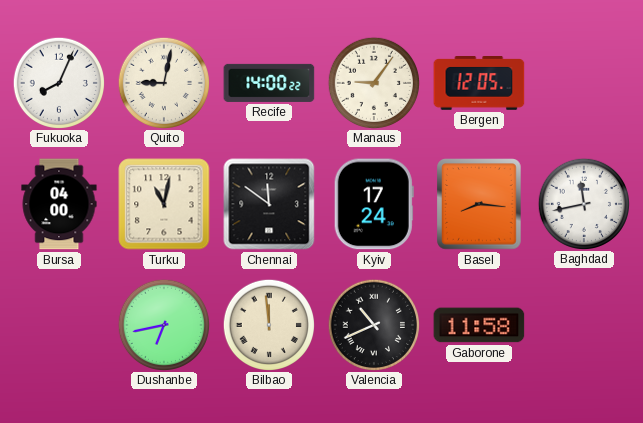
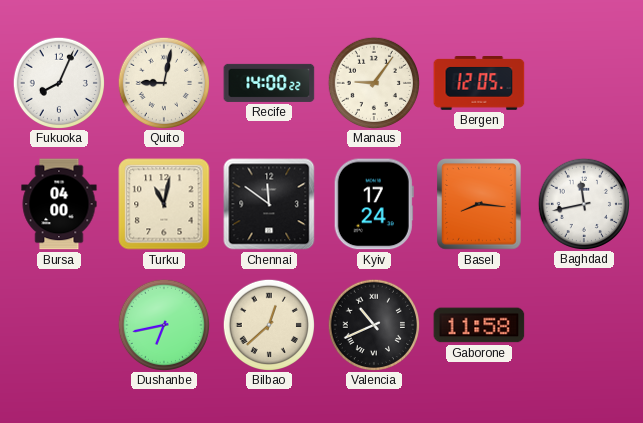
Bilbao: 11:59 -> 12:38
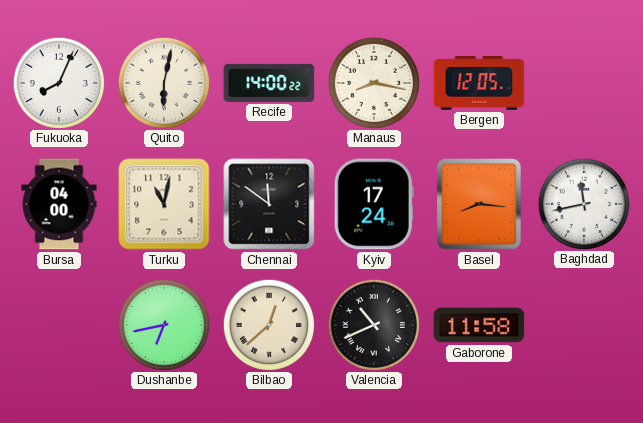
Quito: 9:02 -> 6:02
Manaus: 9:06 -> 8:17
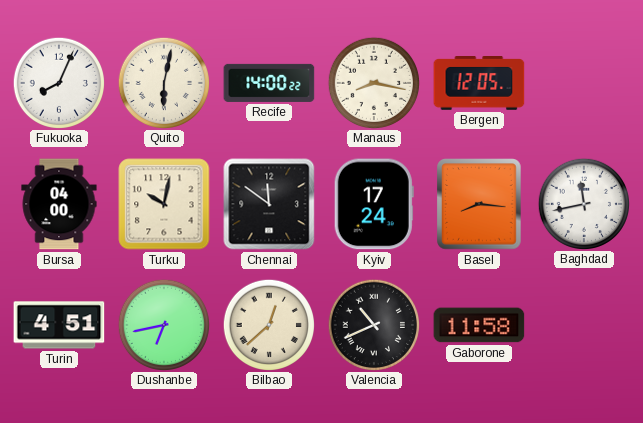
Turku: 11:02 -> 10:02
Turin: none -> 4:51
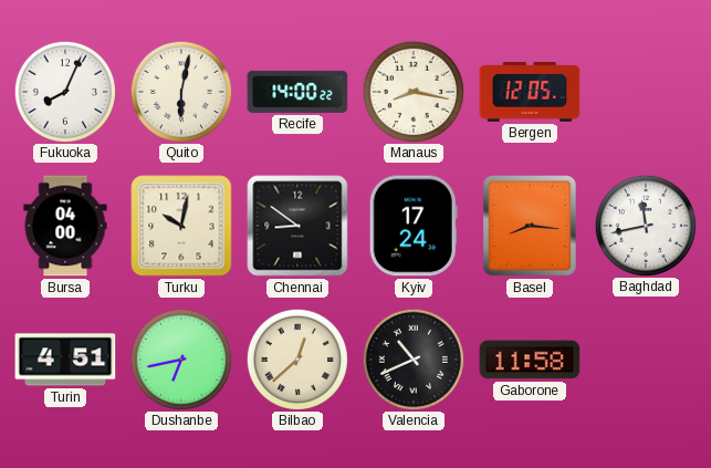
Chennai: 11:51 -> 8:51
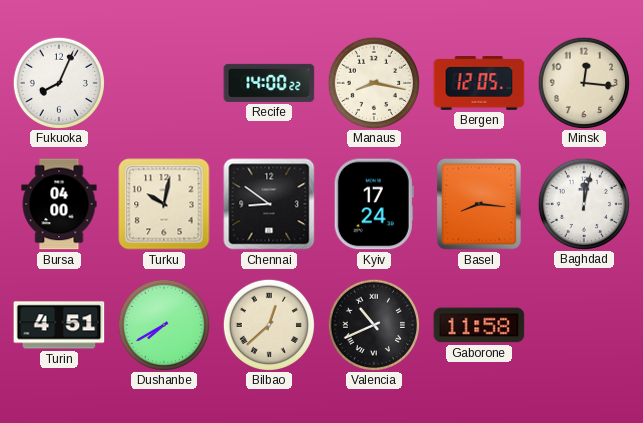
Quito: 6:02 -> none
Minsk: none -> 12:16
Baghdad: 11:43 -> 12:02
Dushanbe: 6:43 -> 7:40
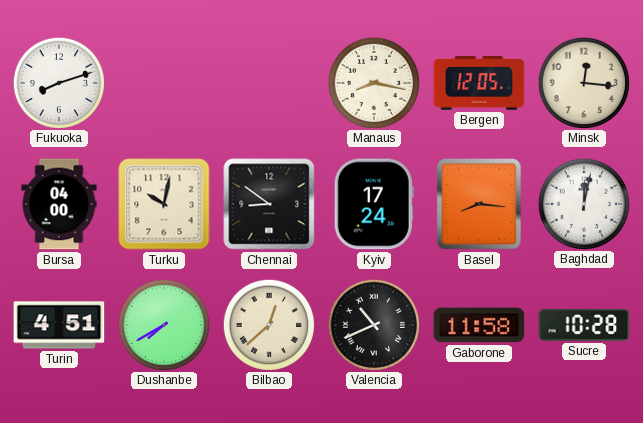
Fukuoka: 8:04 -> 8:12
Recife: 14:00 -> none
Sucre: none -> 10:28
